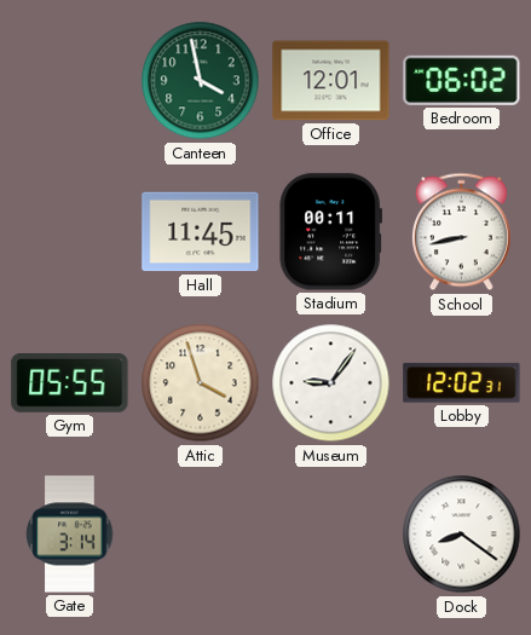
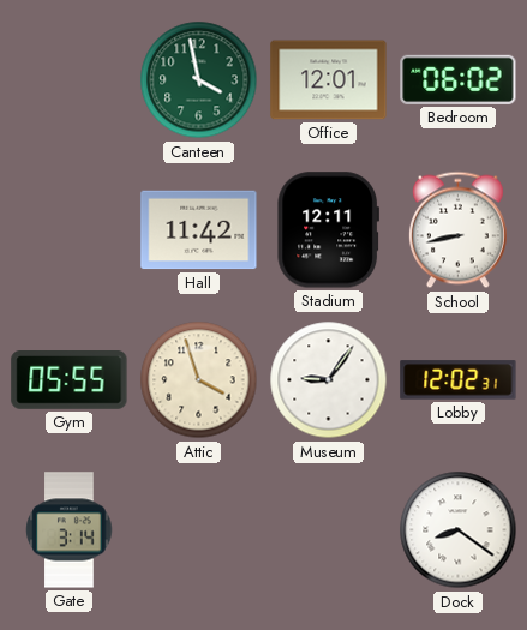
Hall: 11:45 -> 11:42
Stadium: 00:11 -> 12:11
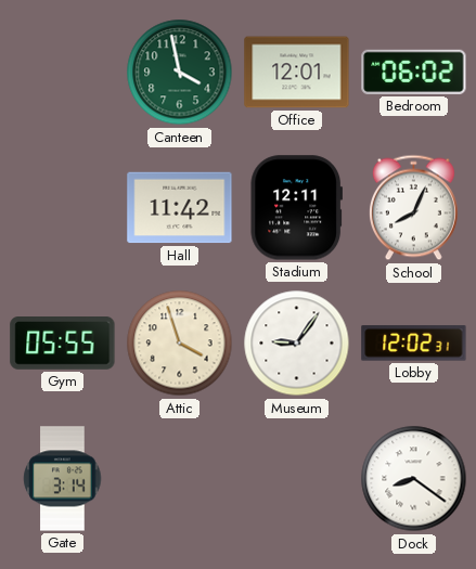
School: 8:43 -> 8:04
